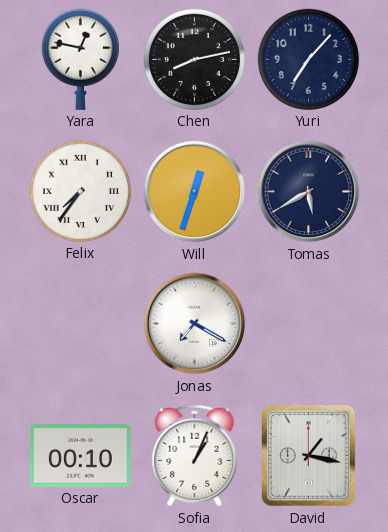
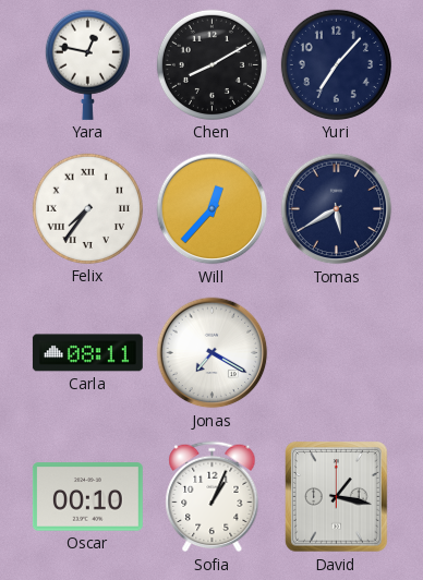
Chen: 8:13 -> 8:10
Will: 12:33 -> 12:37
Carla: none -> 08:11
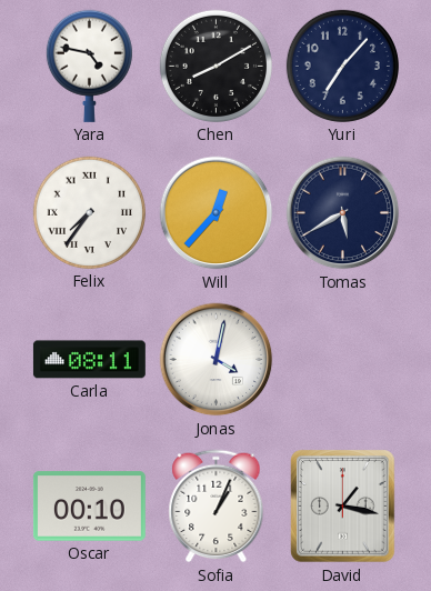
Yara: 12:47 -> 4:47
Jonas: 7:20 -> 4:02
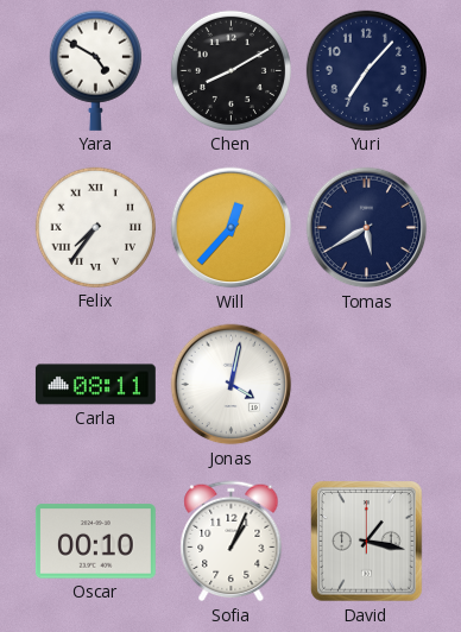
Yara: 4:47 -> 4:50
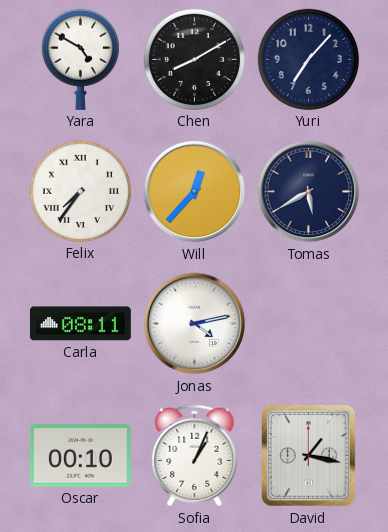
Jonas: 4:02 -> 4:13
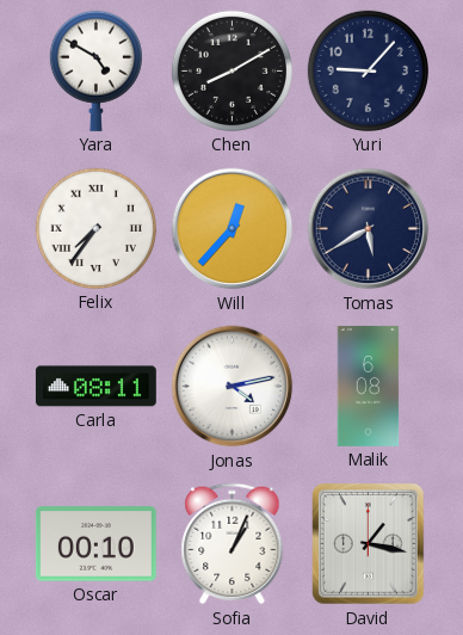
Yuri: 7:07 -> 9:07
Malik: none -> 6:08
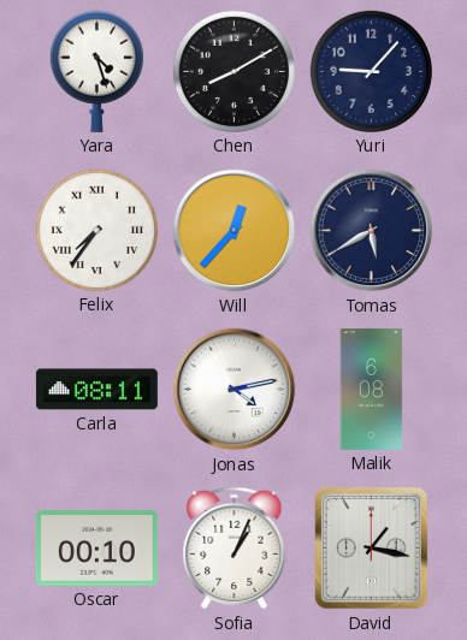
Yara: 4:50 -> 4:27
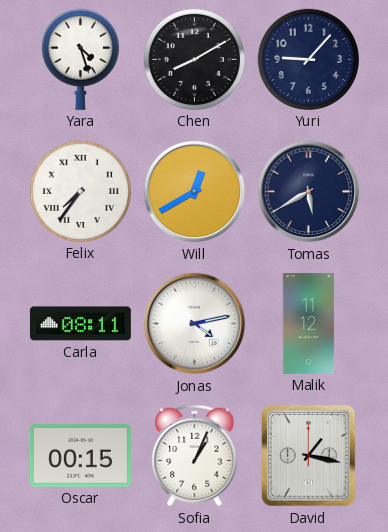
Will: 12:37 -> 12:40
Malik: 6:08 -> 11:12
Oscar: 00:10 -> 00:15
